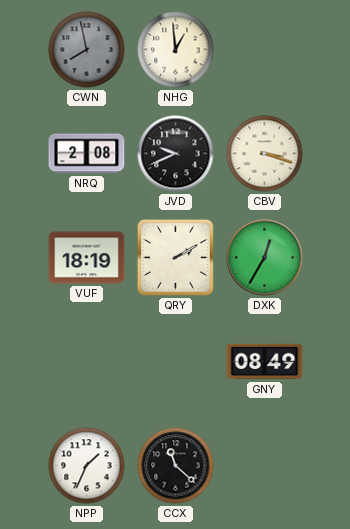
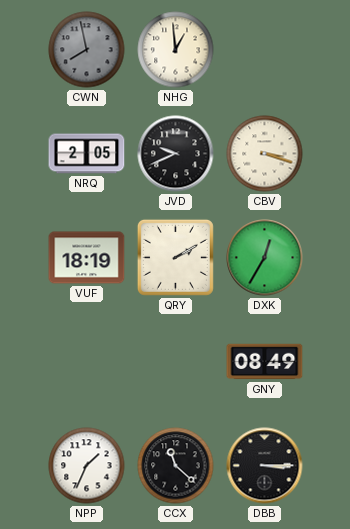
NRQ: 2:08 -> 2:05
DBB: none -> 3:15
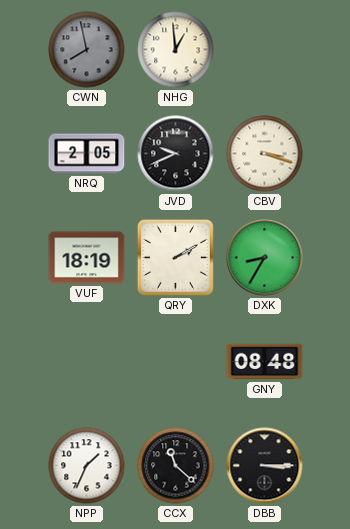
DXK: 12:35 -> 8:35
GNY: 08:49 -> 08:48
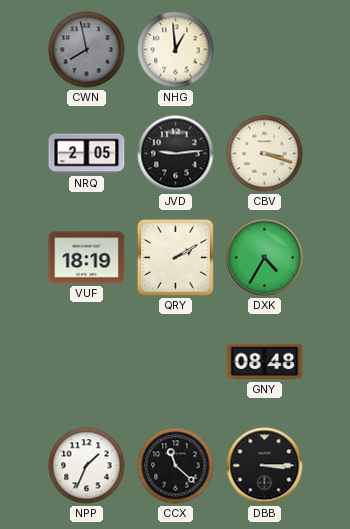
JVD: 9:41 -> 9:14
DXK: 8:35 -> 4:35
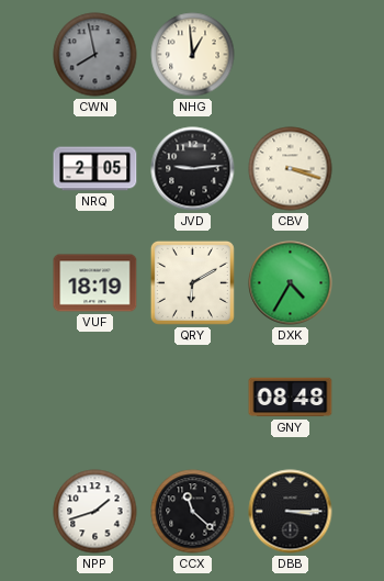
QRY: 2:10 -> 6:10
NPP: 1:34 -> 1:42
